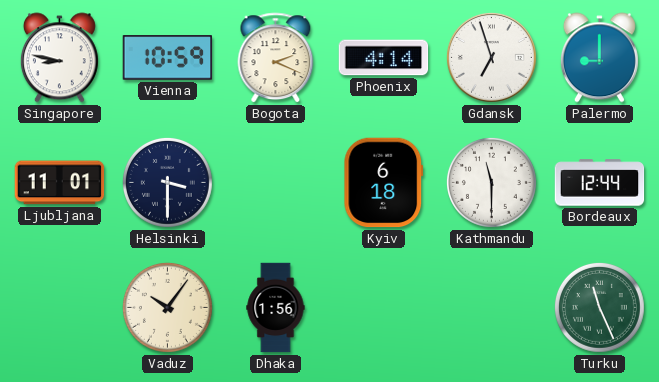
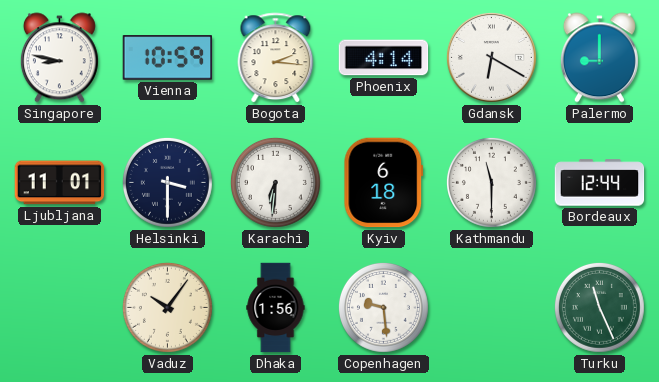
Bogota: 2:19 -> 2:16
Gdansk: 6:57 -> 6:20
Karachi: none -> 6:31
Copenhagen: none -> 9:29
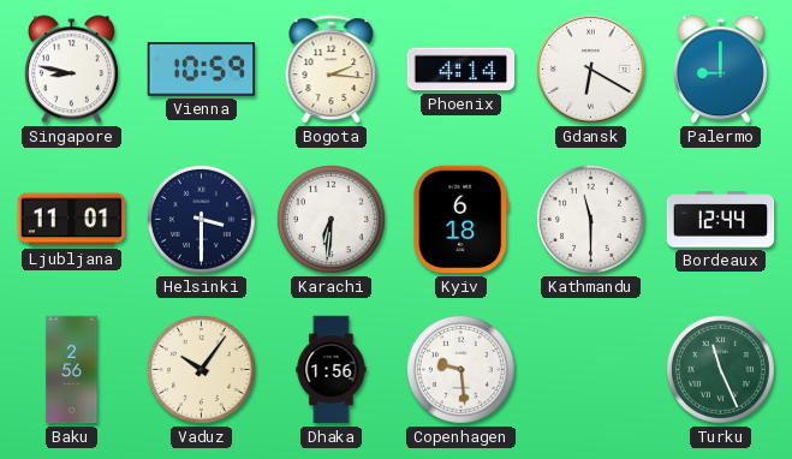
Baku: none -> 2:56
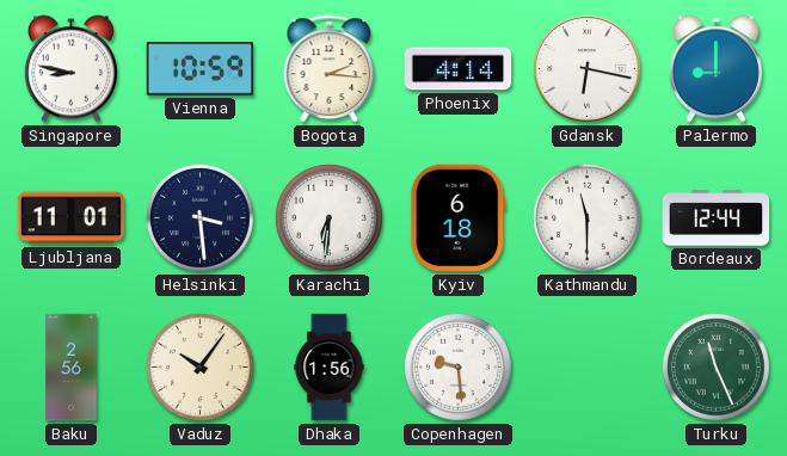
Gdansk: 6:20 -> 6:17
Helsinki: 3:30 -> 3:29
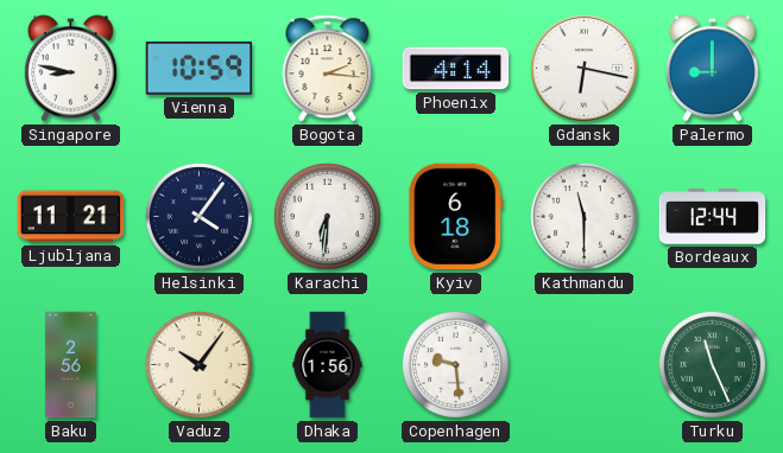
Ljubljana: 11:01 -> 11:21
Helsinki: 3:29 -> 4:06
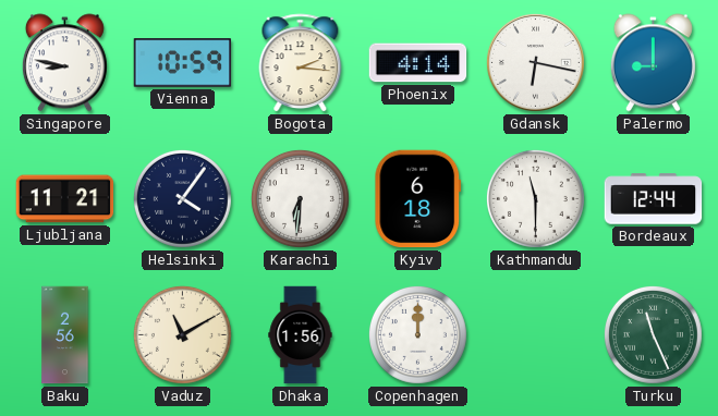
Vaduz: 10:06 -> 11:10
Copenhagen: 9:29 -> 12:00
